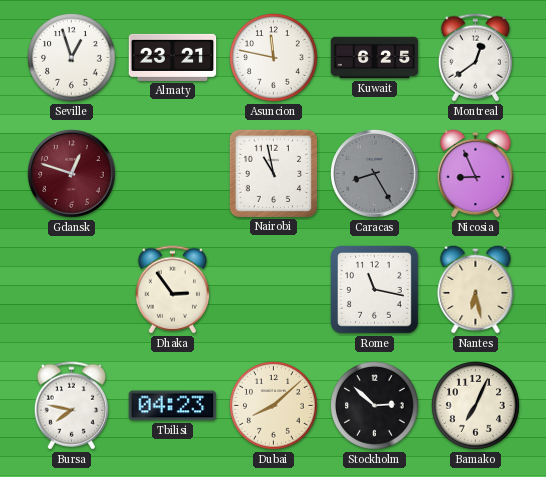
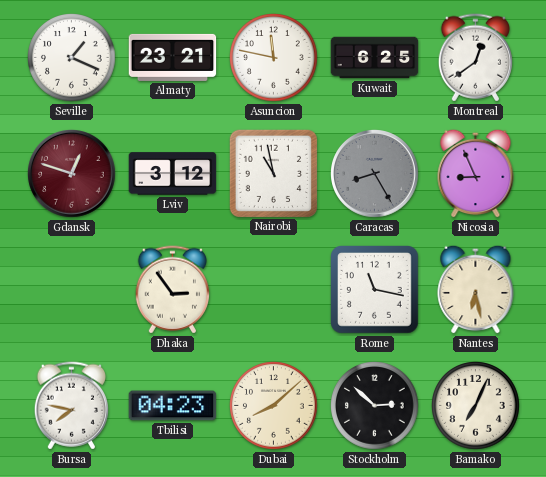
Seville: 12:57 -> 1:19
Lviv: none -> 3:12
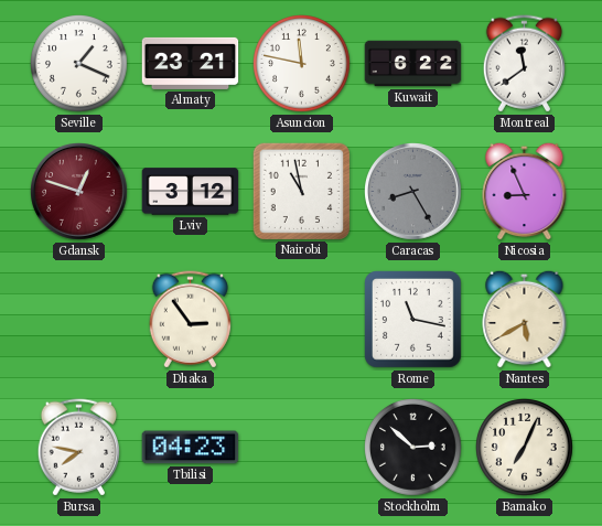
Kuwait: 6:25 -> 6:22
Montreal: 12:39 -> 11:39
Nantes: 6:28 -> 5:40
Dubai: 8:08 -> none
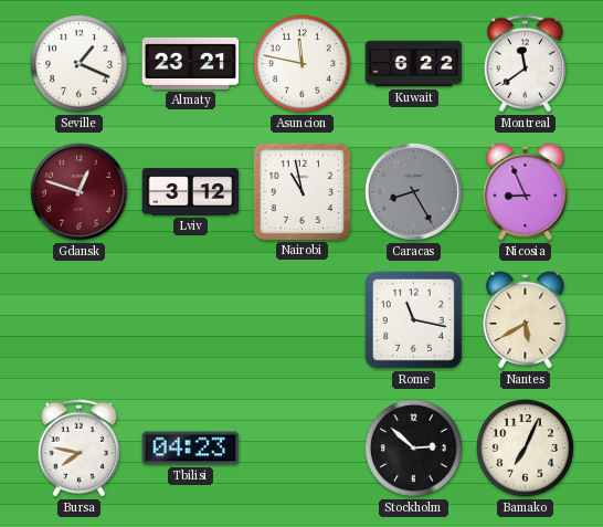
Dhaka: 2:54 -> none
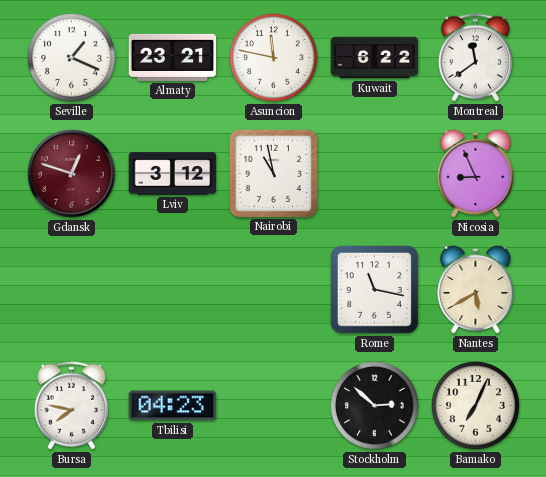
Caracas: 8:25 -> none
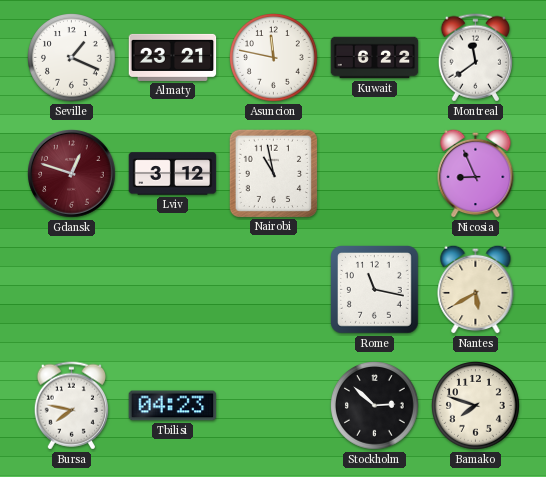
Bamako: 7:04 -> 7:48
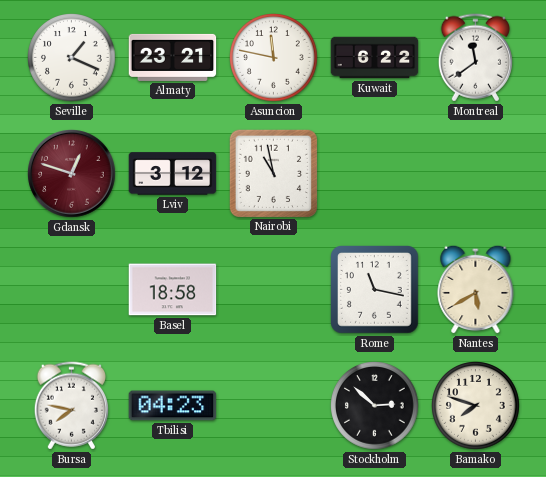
Nicosia: 8:56 -> none
Basel: none -> 18:58
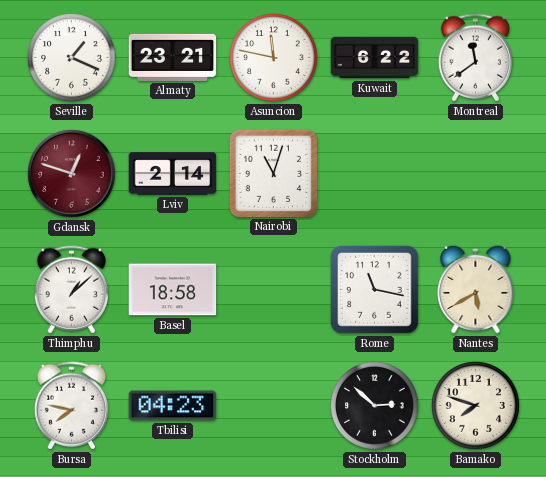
Lviv: 3:12 -> 2:14
Nairobi: 10:58 -> 11:03
Thimphu: none -> 1:08
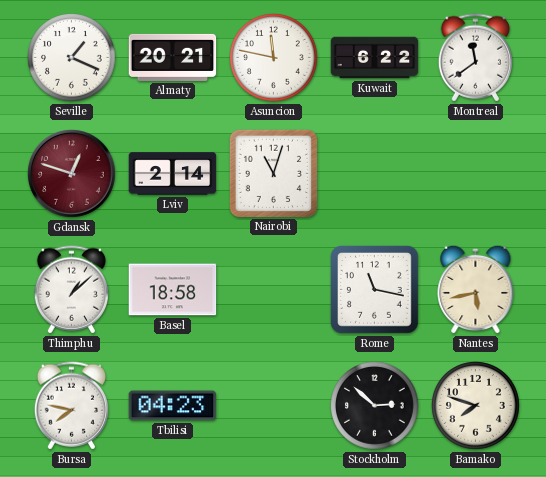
Almaty: 23:21 -> 20:21
Nantes: 5:40 -> 5:43
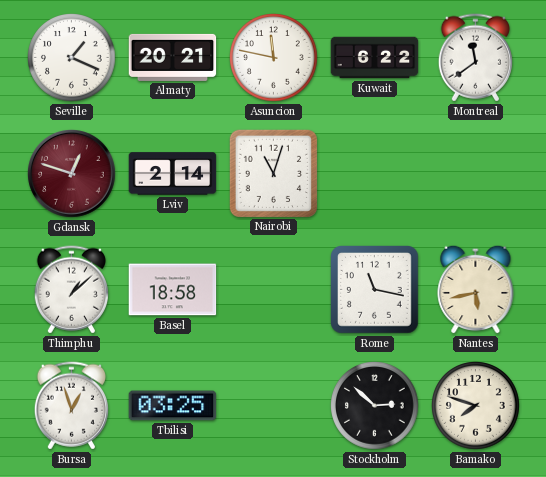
Bursa: 7:47 -> 12:57
Tbilisi: 04:23 -> 03:25
